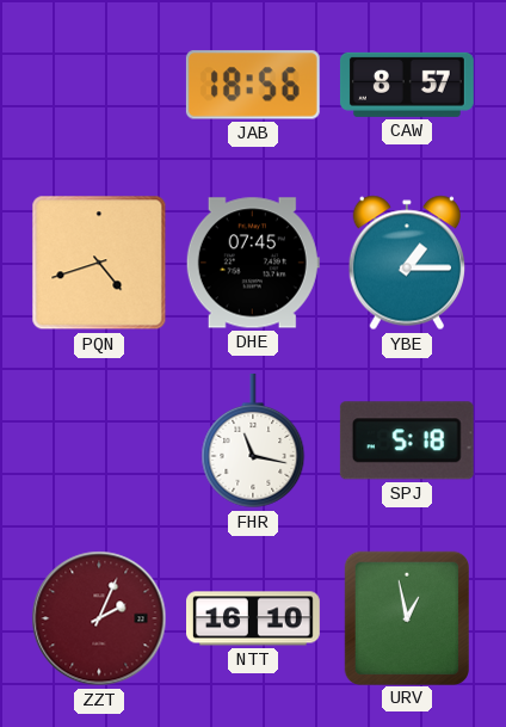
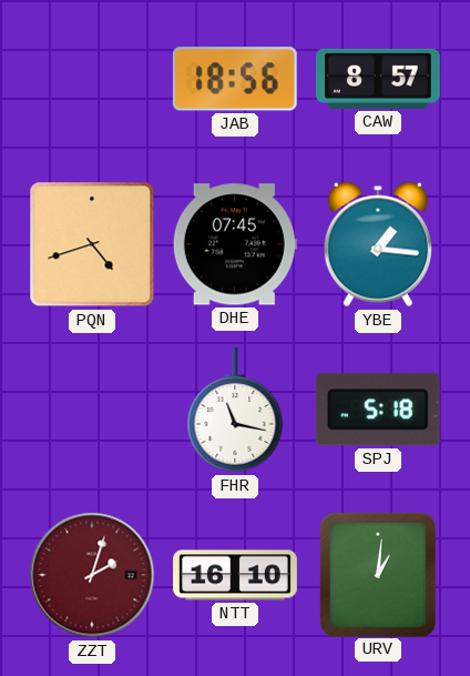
YBE: 1:15 -> 1:16
ZZT: 2:04 -> 2:03
URV: 12:58 -> 1:01
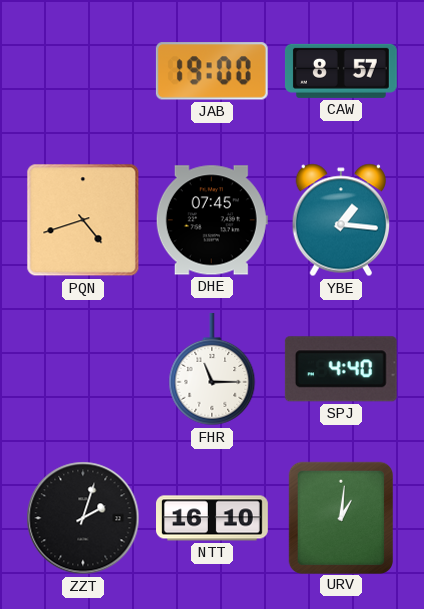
JAB: 18:56 -> 19:00
FHR: 11:17 -> 11:15
SPJ: 5:18 -> 4:40
ZZT dial: burgundy -> black
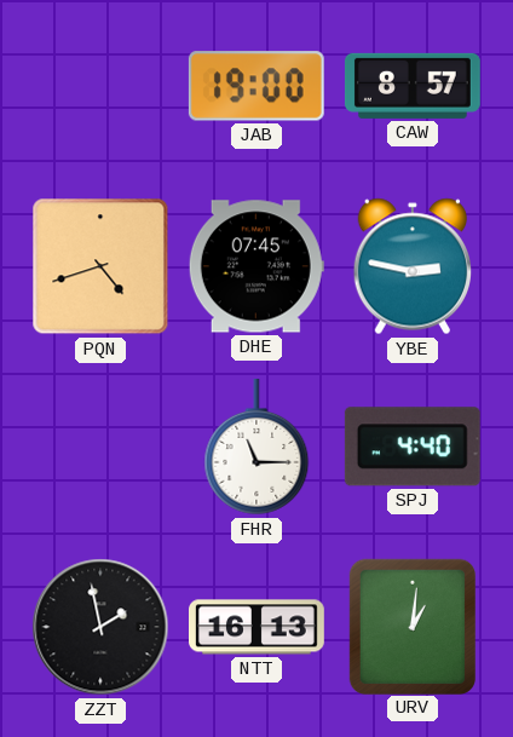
YBE: 1:16 -> 2:47
ZZT: 2:03 -> 1:58
NTT: 16:10 -> 16:13
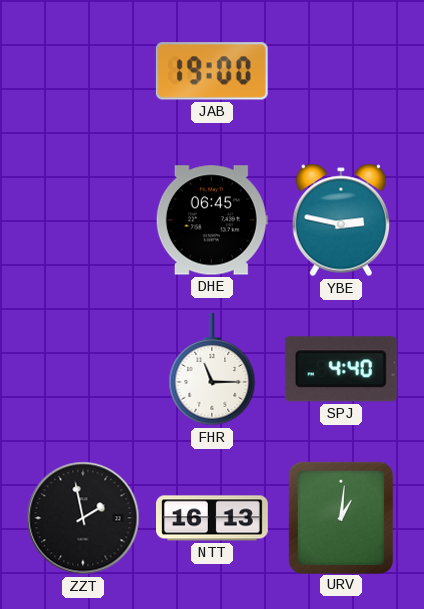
CAW: 8:57 -> none
PQN: 4:42 -> none
DHE: 07:45 -> 06:45
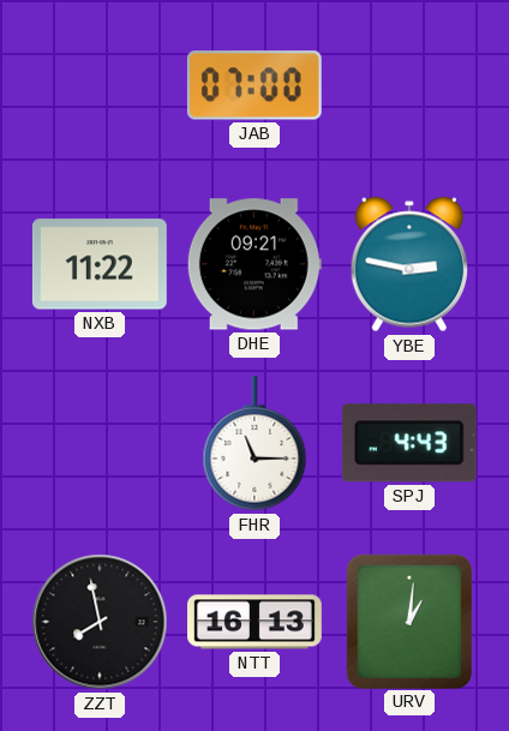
JAB: 19:00 -> 07:00
NXB: none -> 11:22
DHE: 06:45 -> 09:21
SPJ: 4:40 -> 4:43
ZZT: 1:58 -> 7:58
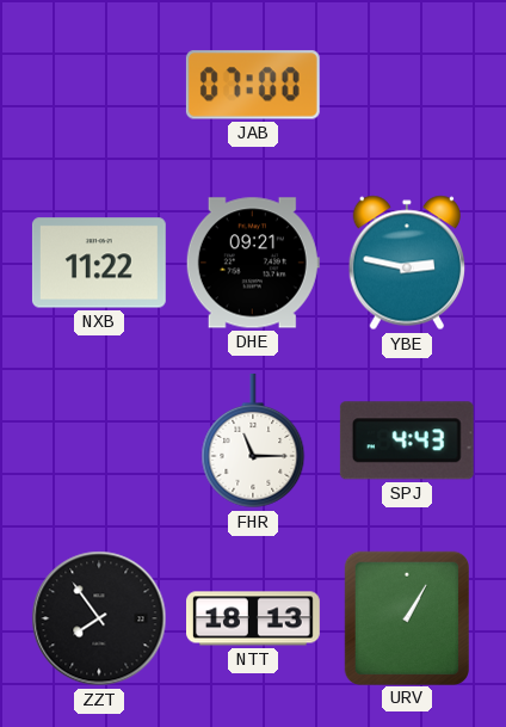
ZZT: 7:58 -> 7:54
NTT: 16:13 -> 18:13
URV: 1:01 -> 1:05
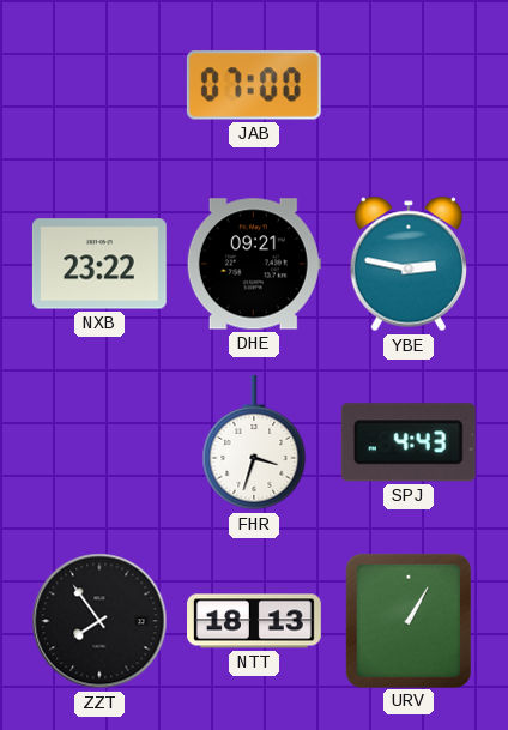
NXB: 11:22 -> 23:22
FHR: 11:15 -> 3:33
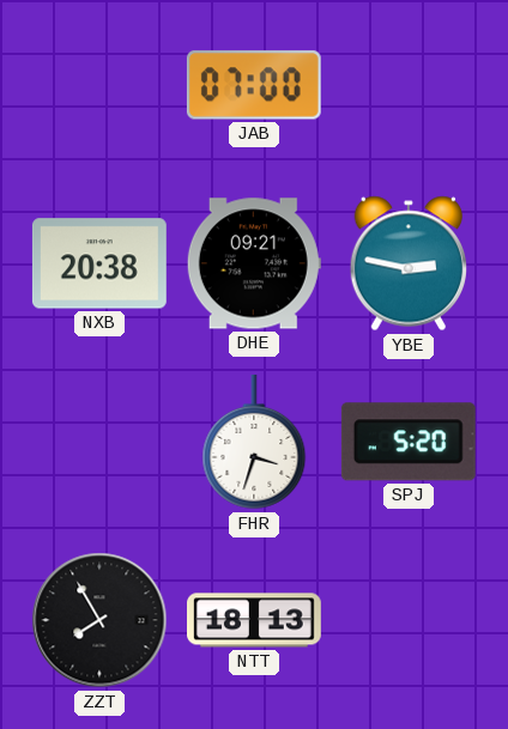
NXB: 23:22 -> 20:38
SPJ: 4:43 -> 5:20
ZZT: 7:54 -> 7:55
URV: 1:05 -> none
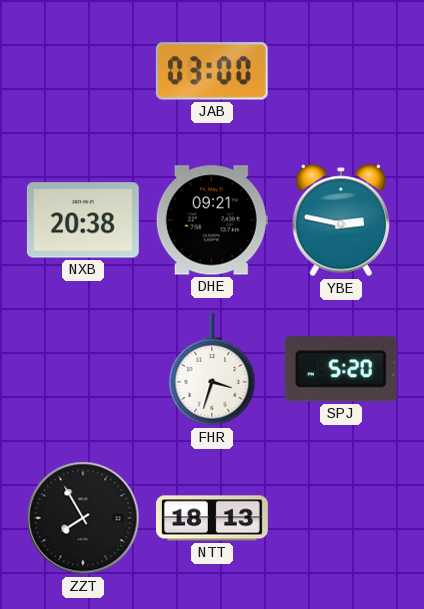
JAB: 07:00 -> 03:00
